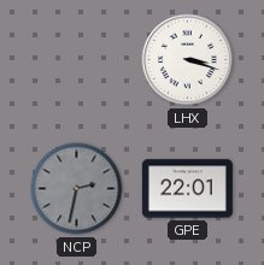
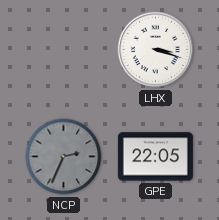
NCP: 2:32 -> 2:34
GPE: 22:01 -> 22:05
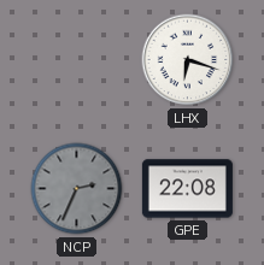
LHX: 3:18 -> 6:18
GPE: 22:05 -> 22:08
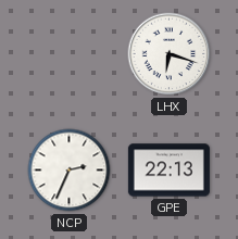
NCP dial: grey -> white
GPE: 22:08 -> 22:13
